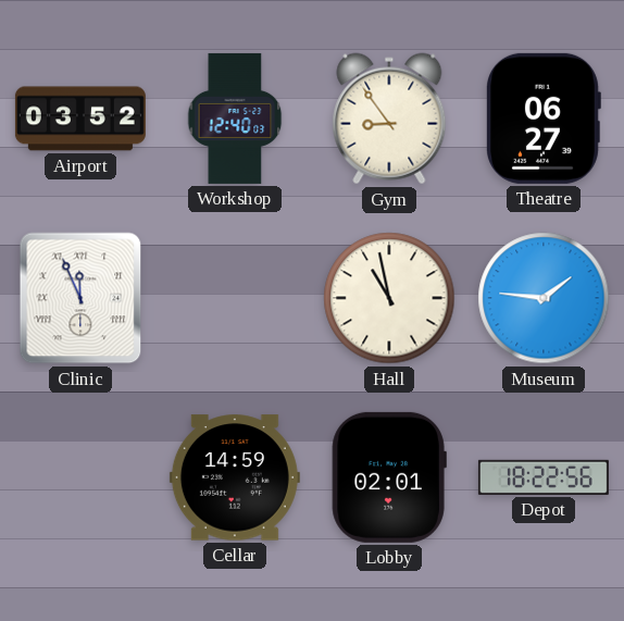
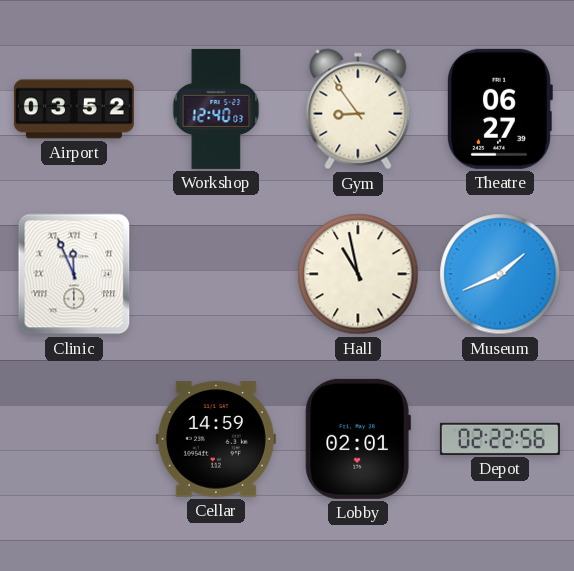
Museum: 1:46 -> 1:41
Depot: 18:22 -> 02:22
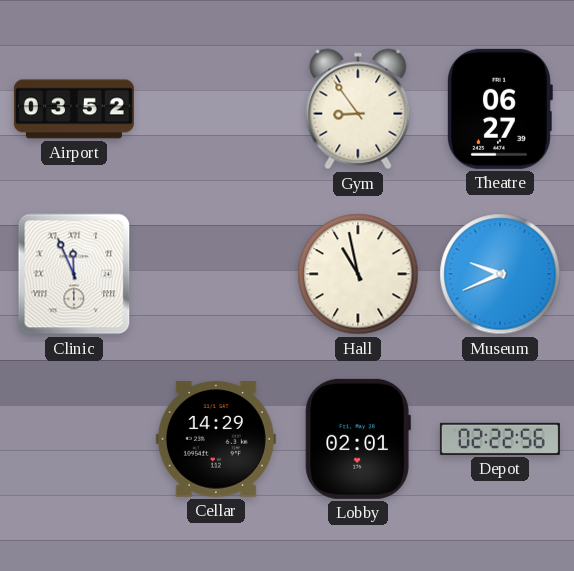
Workshop: 12:40 -> none
Museum: 1:41 -> 9:41
Cellar: 14:59 -> 14:29
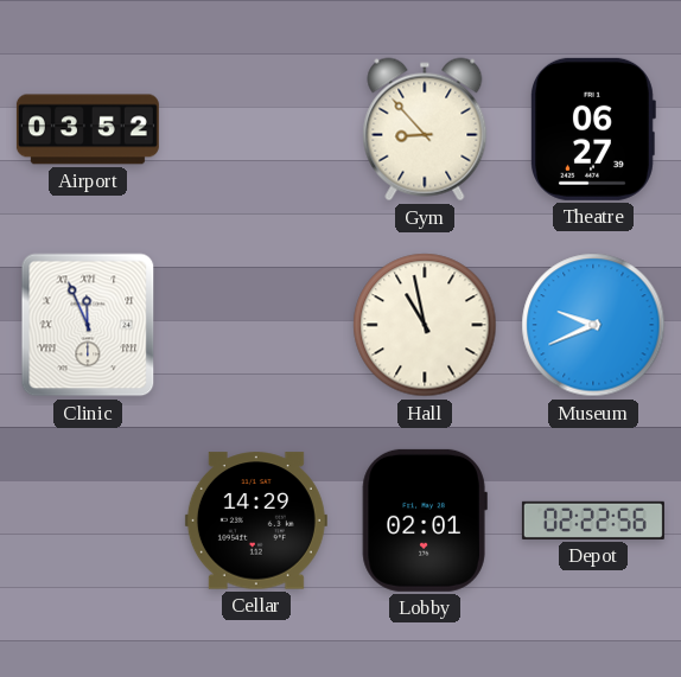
Gym: 8:54 -> 8:53
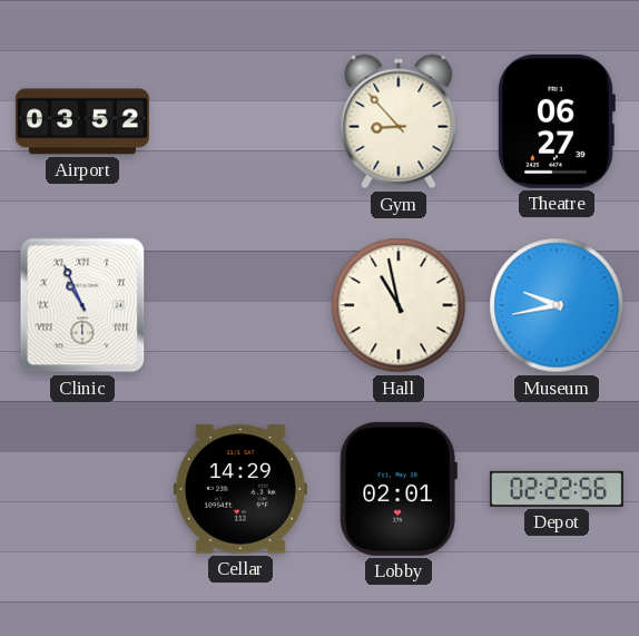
Clinic: 11:56 -> 10:56
Museum: 9:41 -> 9:43
